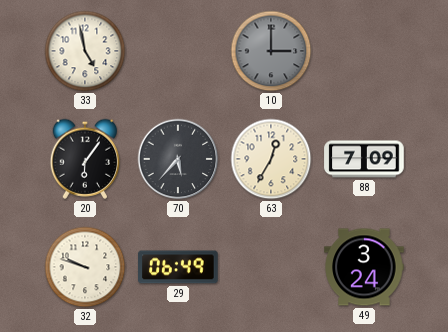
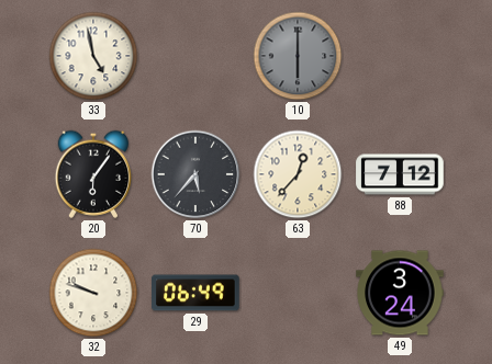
10: 3:00 -> 6:00
63: 12:35 -> 12:37
88: 7:09 -> 7:12
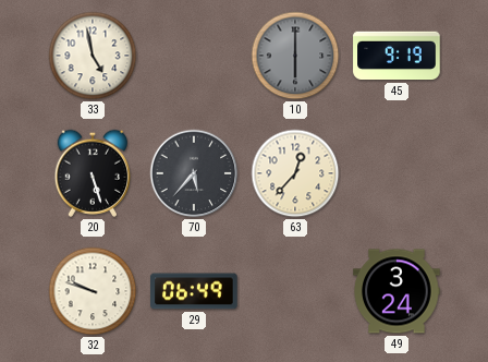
45: none -> 9:19
20: 6:06 -> 5:27
88: 7:12 -> none
